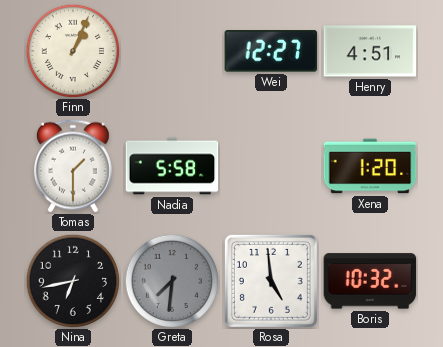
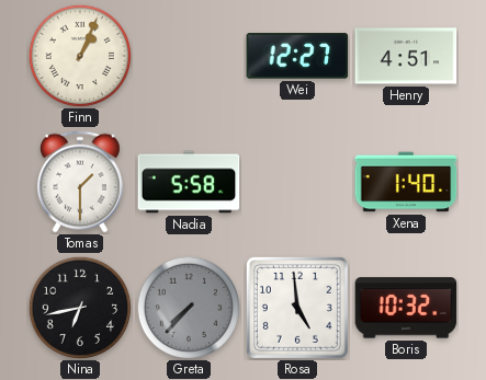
Xena: 1:20 -> 1:40
Greta: 7:31 -> 7:37
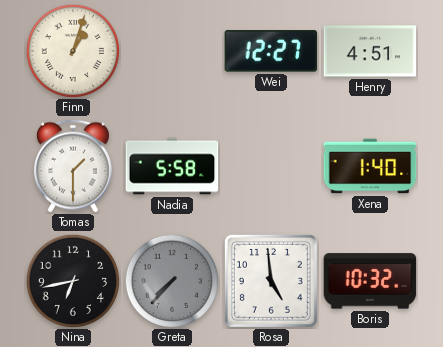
Finn: 1:04 -> 1:03
